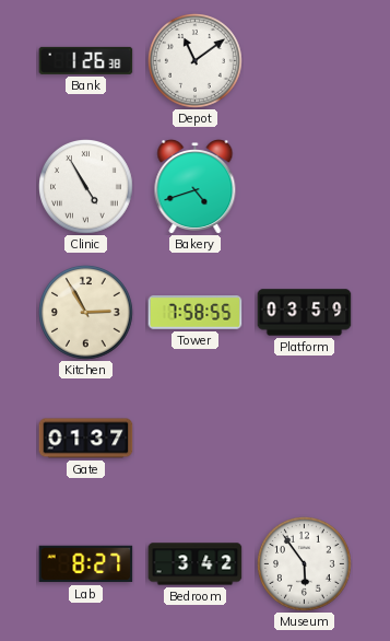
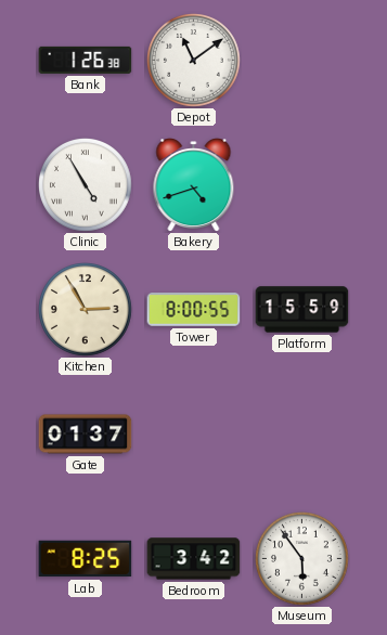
Tower: 7:58 -> 8:00
Platform: 03:59 -> 15:59
Lab: 8:27 -> 8:25
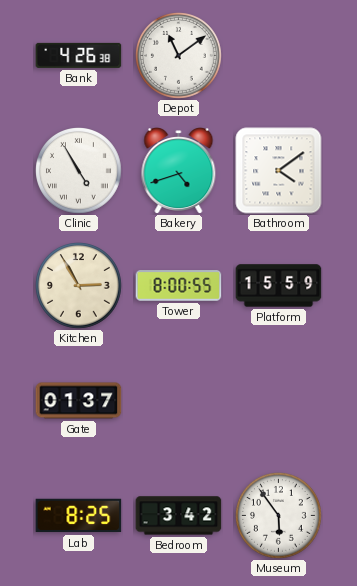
Bank: 1:26 -> 4:26
Bathroom: none -> 4:09
